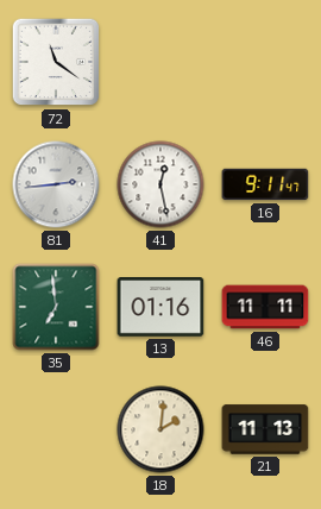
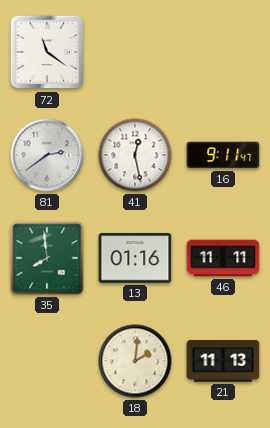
81: 2:44 -> 2:39
35: 6:59 -> 7:59
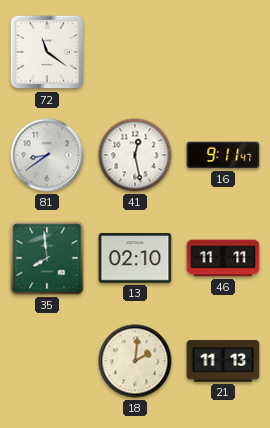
81: 2:39 -> 8:39
13: 01:16 -> 02:10
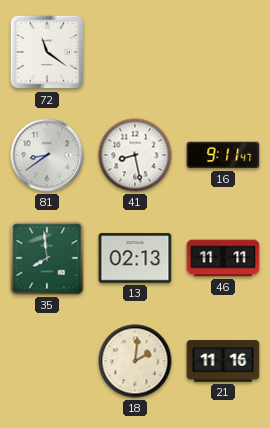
41: 12:28 -> 8:28
13: 02:10 -> 02:13
21: 11:13 -> 11:16
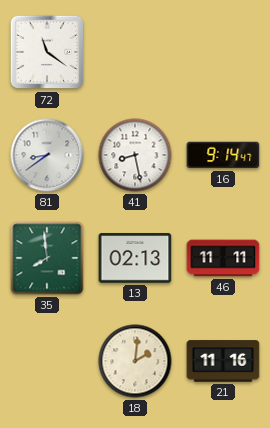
16: 9:11 -> 9:14
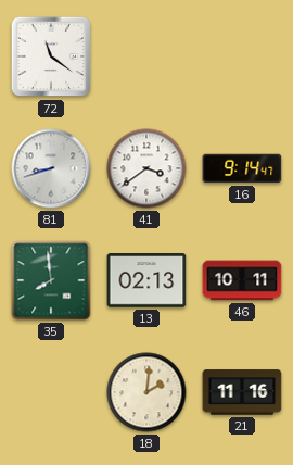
81: 8:39 -> 8:42
41: 8:28 -> 3:39
46: 11:11 -> 10:11
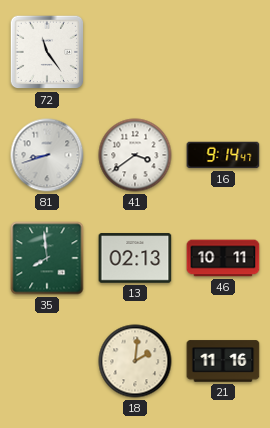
72: 11:21 -> 11:24
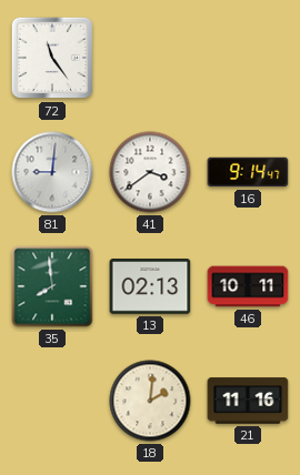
81: 8:42 -> 9:01
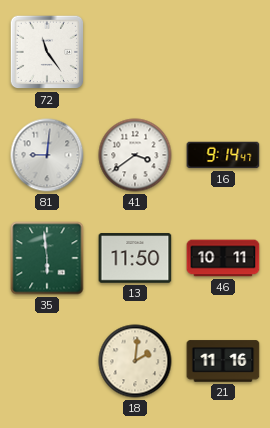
35: 7:59 -> 5:59
13: 02:13 -> 11:50
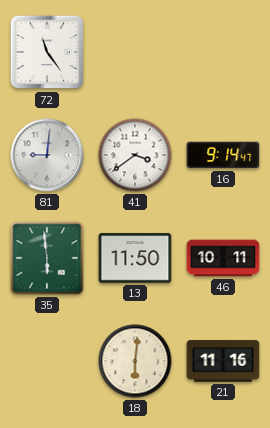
18: 2:01 -> 6:01
